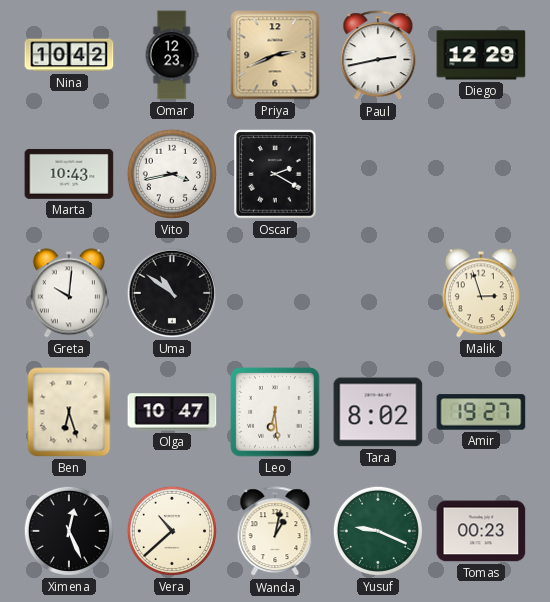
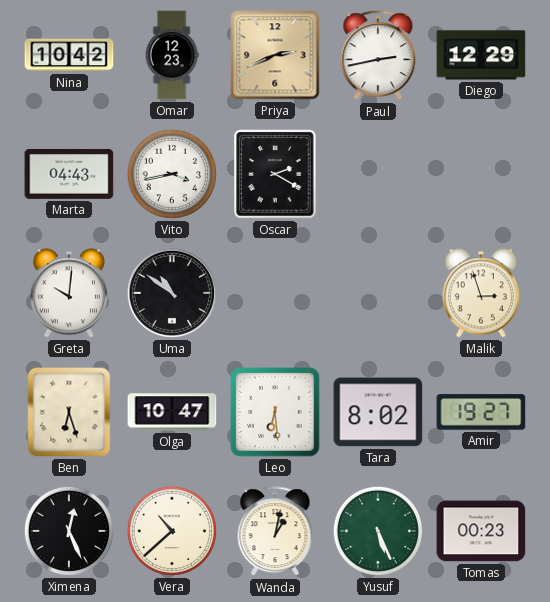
Marta: 10:43 -> 04:43
Yusuf: 9:19 -> 5:26
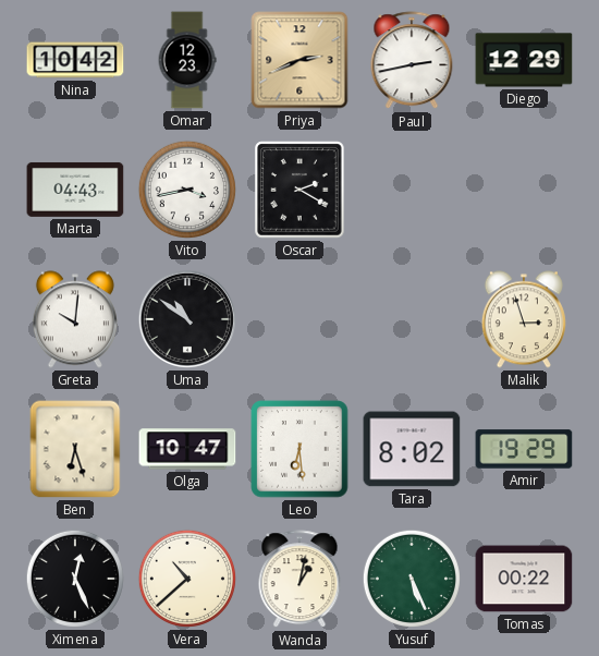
Amir: 19:27 -> 19:29
Tomas: 00:23 -> 00:22
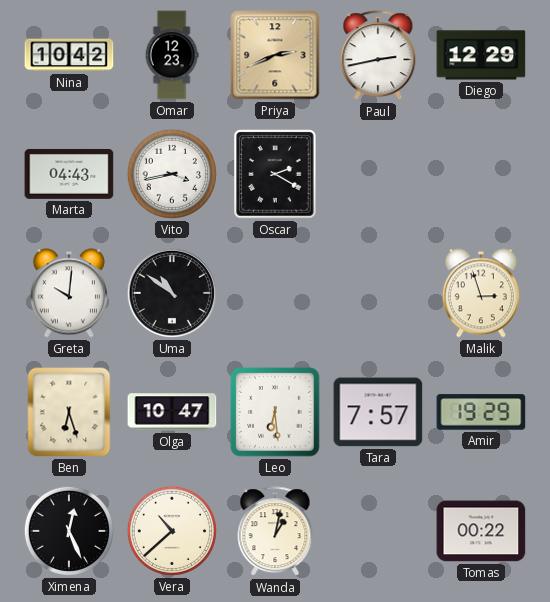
Tara: 8:02 -> 7:57
Yusuf: 5:26 -> none
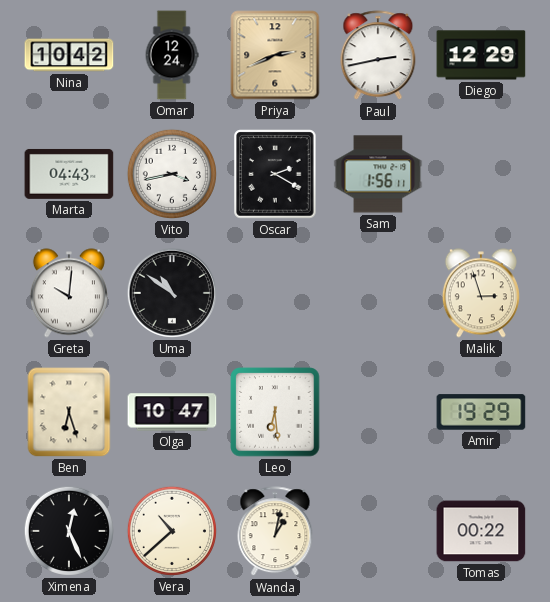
Omar: 12:23 -> 12:24
Sam: none -> 1:56
Tara: 7:57 -> none
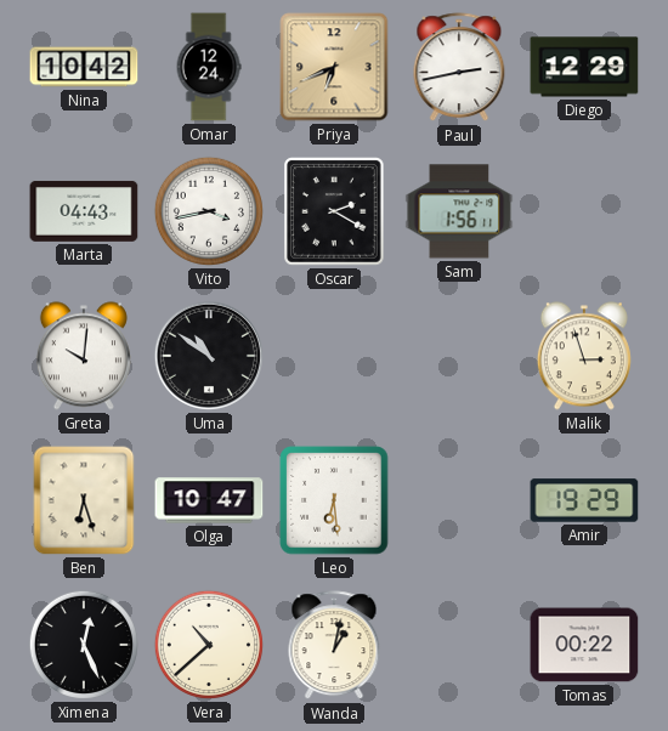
Priya: 2:41 -> 6:41
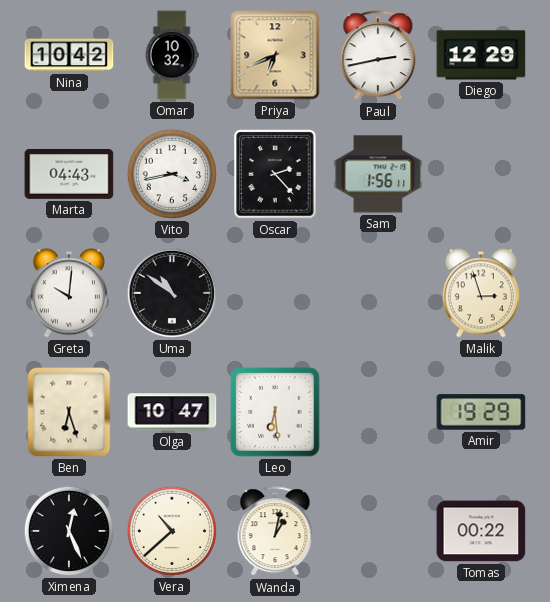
Omar: 12:24 -> 10:32
Oscar: 2:20 -> 2:23
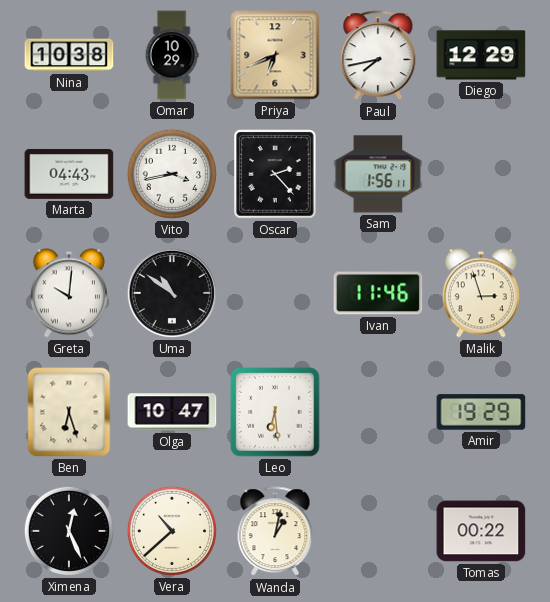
Nina: 10:42 -> 10:38
Omar: 10:32 -> 10:29
Paul: 2:43 -> 7:43
Ivan: none -> 11:46
